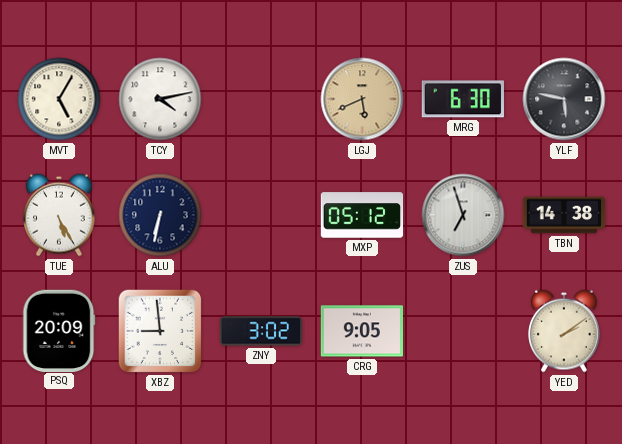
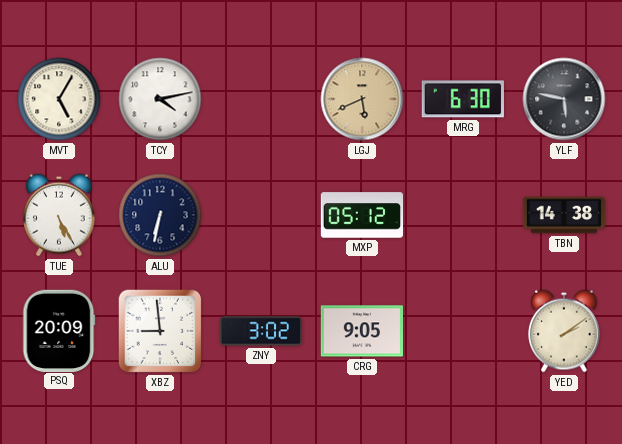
ZUS: 6:57 -> none
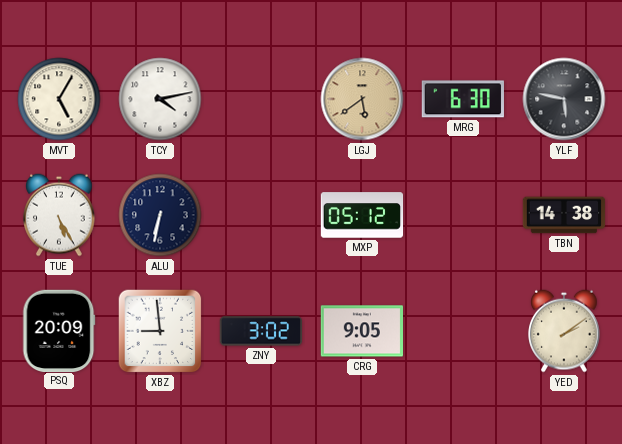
LGJ: 5:41 -> 5:39
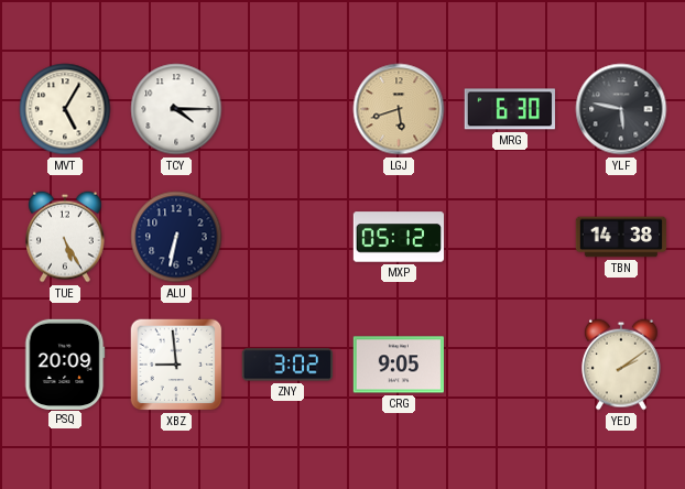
TCY: 4:13 -> 4:15
LGJ: 5:39 -> 5:42
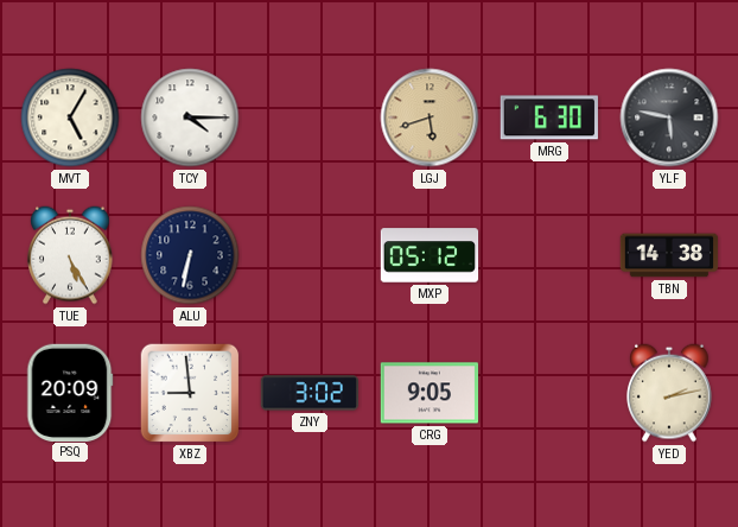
YED: 2:09 -> 2:13
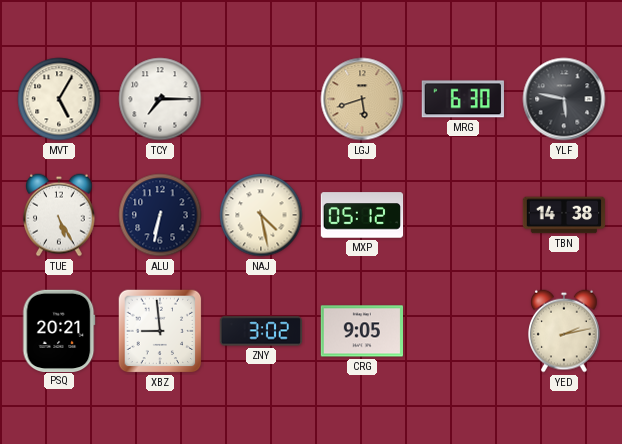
TCY: 4:15 -> 7:15
NAJ: none -> 4:28
PSQ: 20:09 -> 20:21
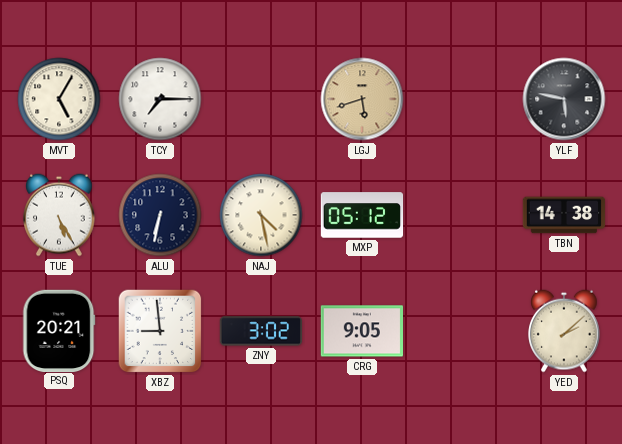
MRG: 6:30 -> none
YED: 2:13 -> 2:08
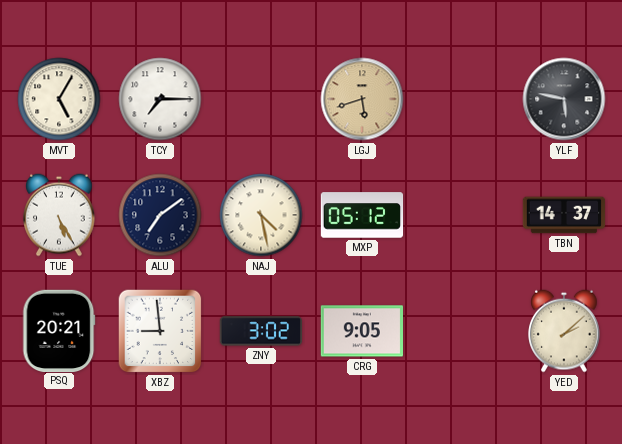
ALU: 6:32 -> 7:09
TBN: 14:38 -> 14:37
